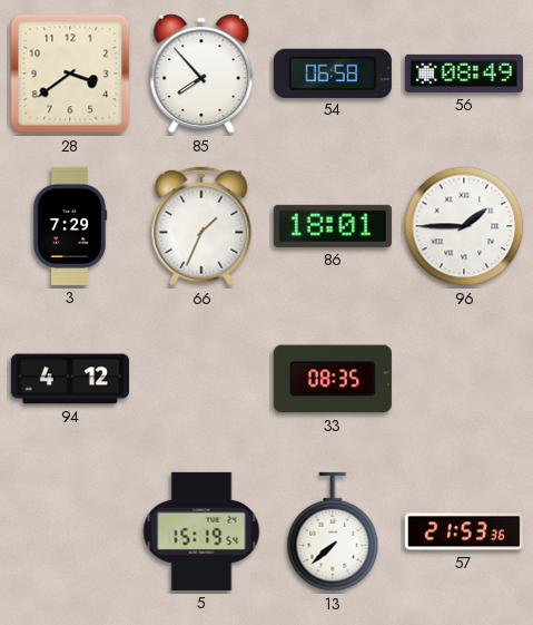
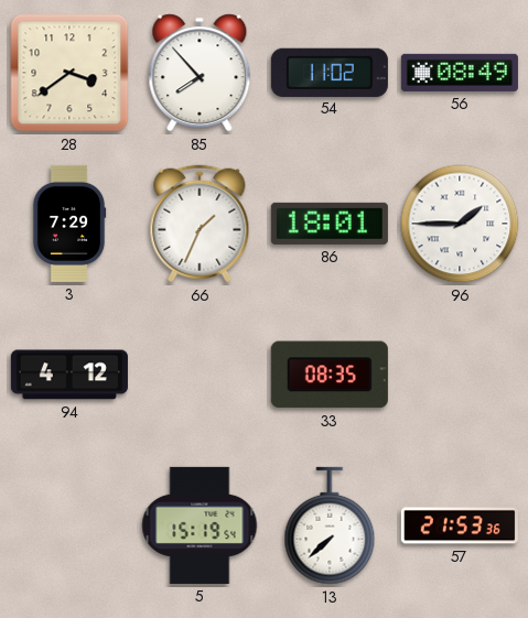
54: 06:58 -> 11:02
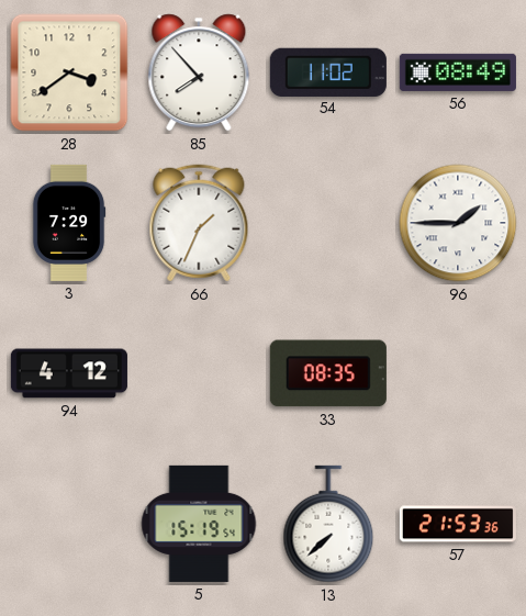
86: 18:01 -> none
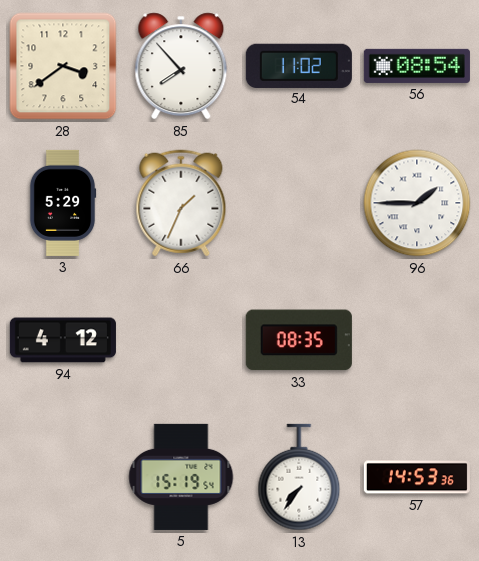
56: 08:49 -> 08:54
3: 7:29 -> 5:29
13: 7:38 -> 7:36
57: 21:53 -> 14:53
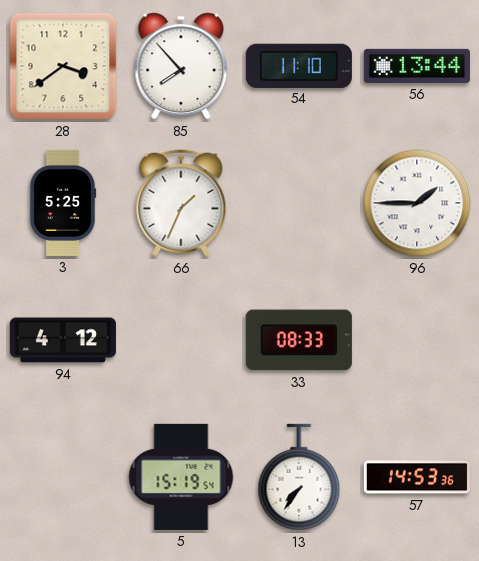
54: 11:02 -> 11:10
56: 08:54 -> 13:44
3: 5:29 -> 5:25
33: 08:35 -> 08:33
